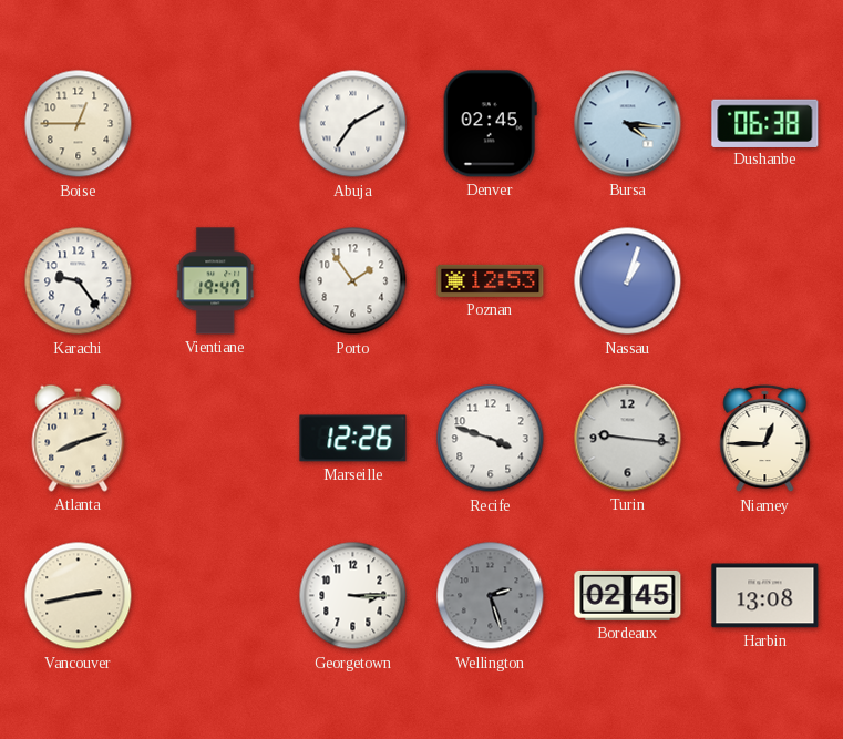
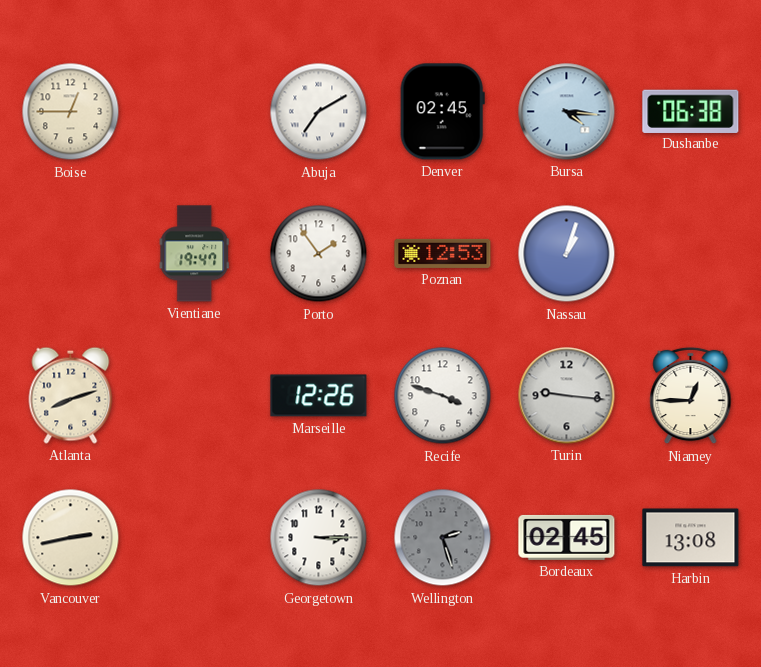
Karachi: 9:24 -> none
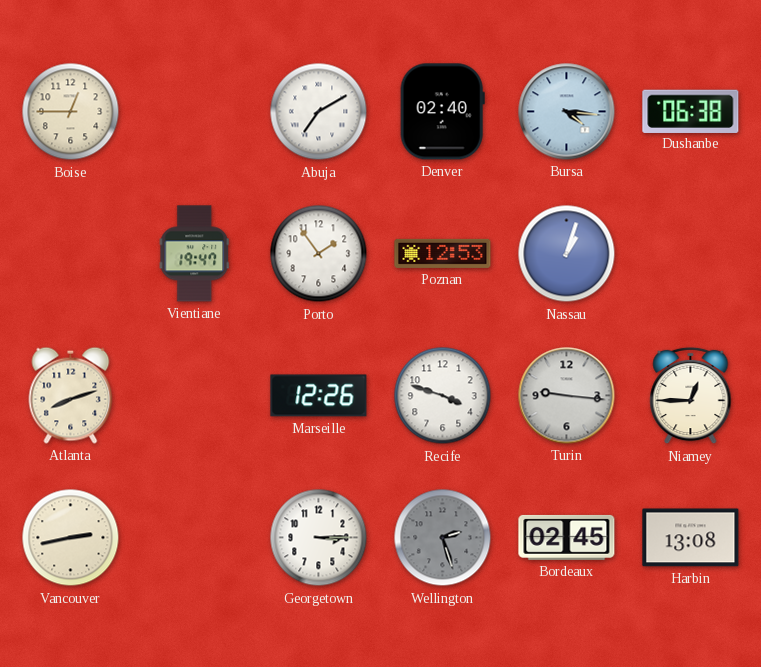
Denver: 02:45 -> 02:40
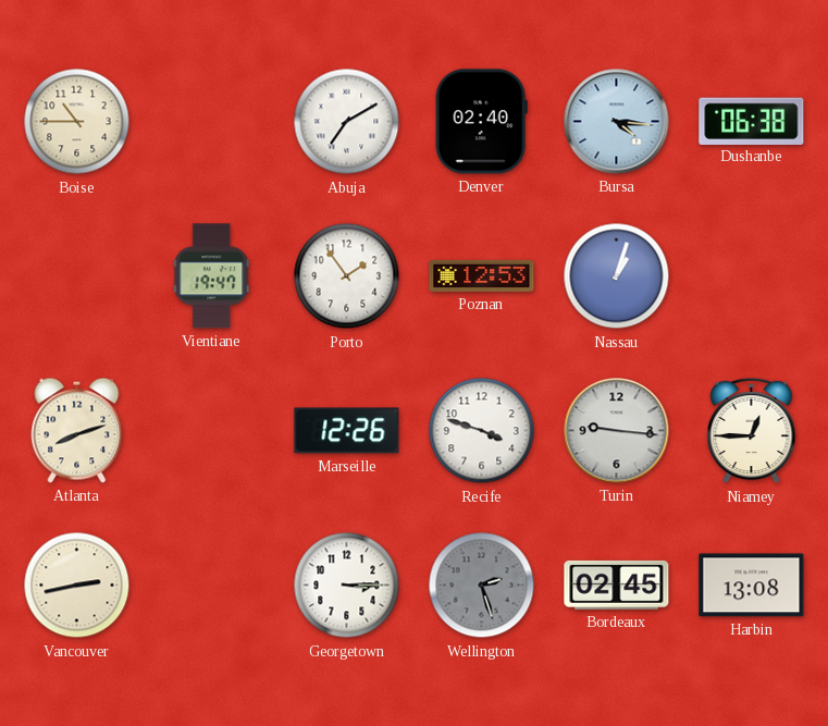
Boise: 12:45 -> 10:45
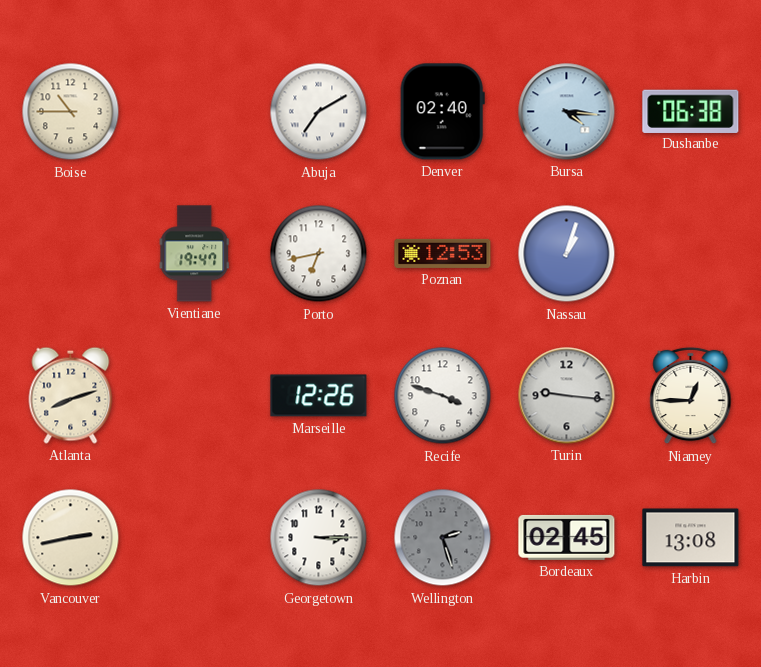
Porto: 1:54 -> 6:43
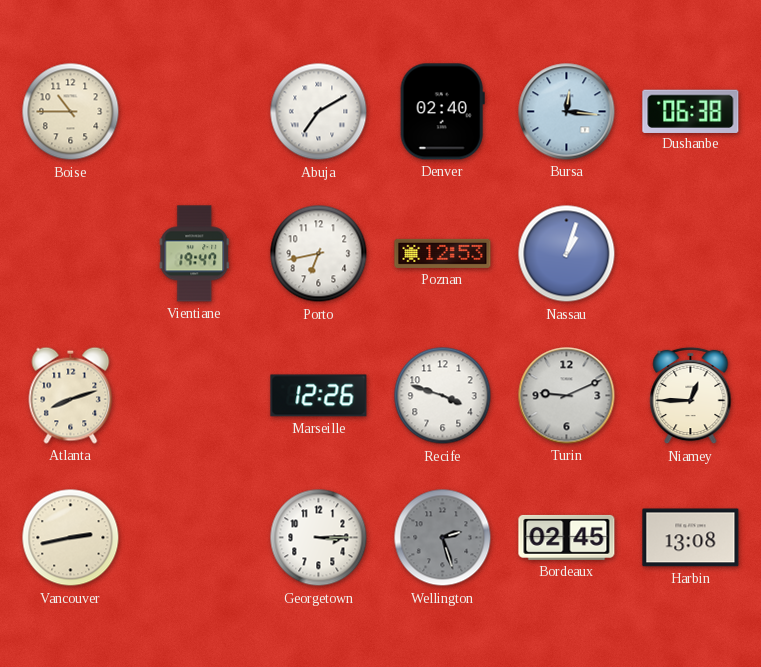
Bursa: 4:16 -> 12:16
Turin: 9:16 -> 9:11
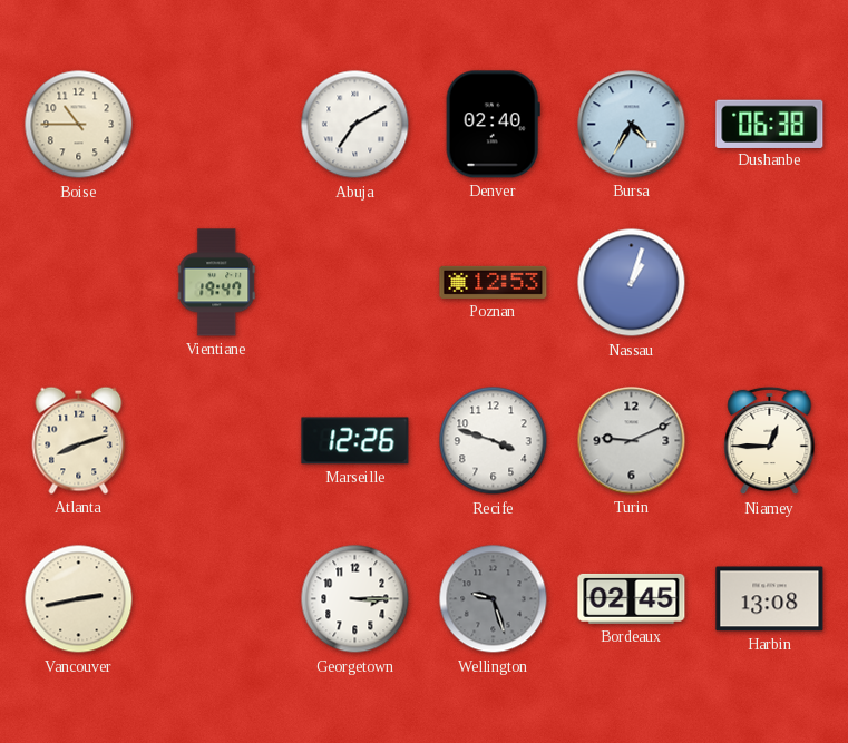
Bursa: 12:16 -> 4:35
Porto: 6:43 -> none
Wellington: 2:27 -> 9:27
